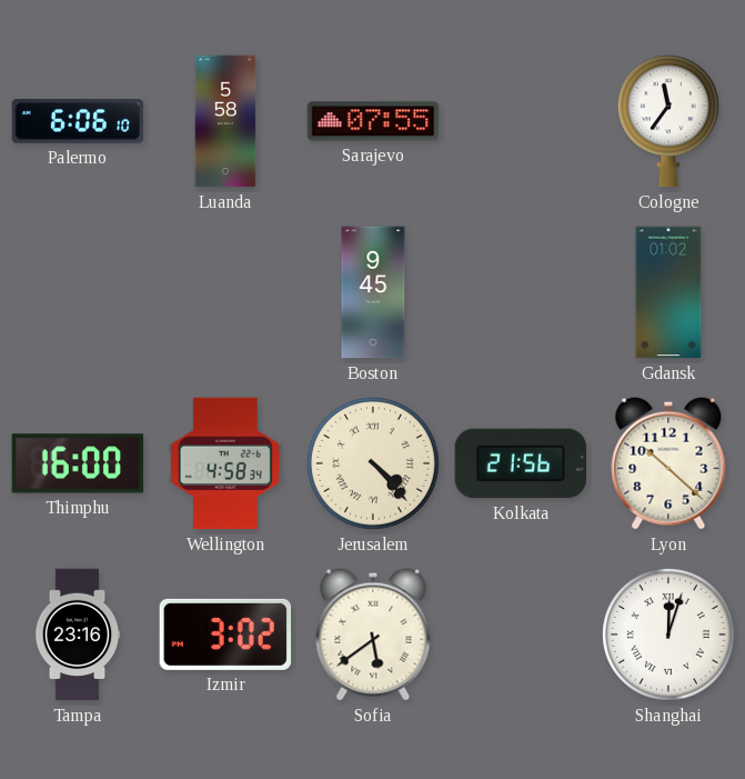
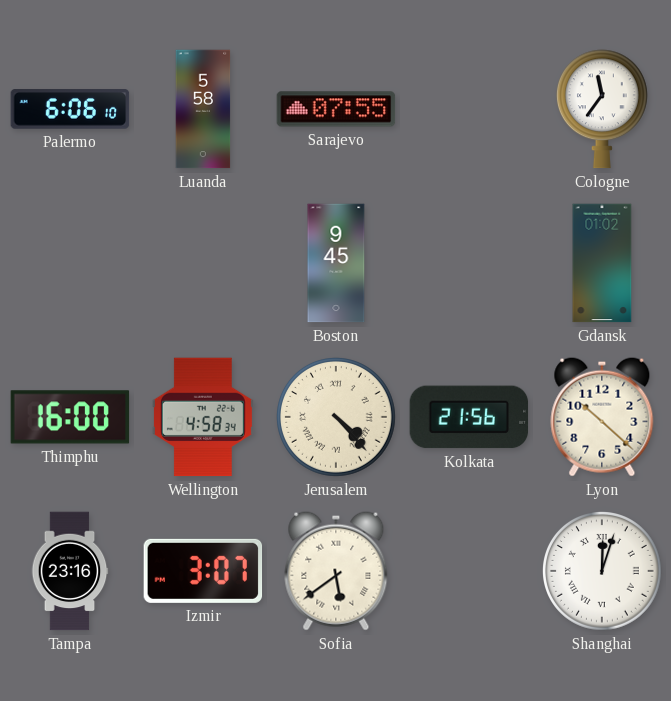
Izmir: 3:02 -> 3:07
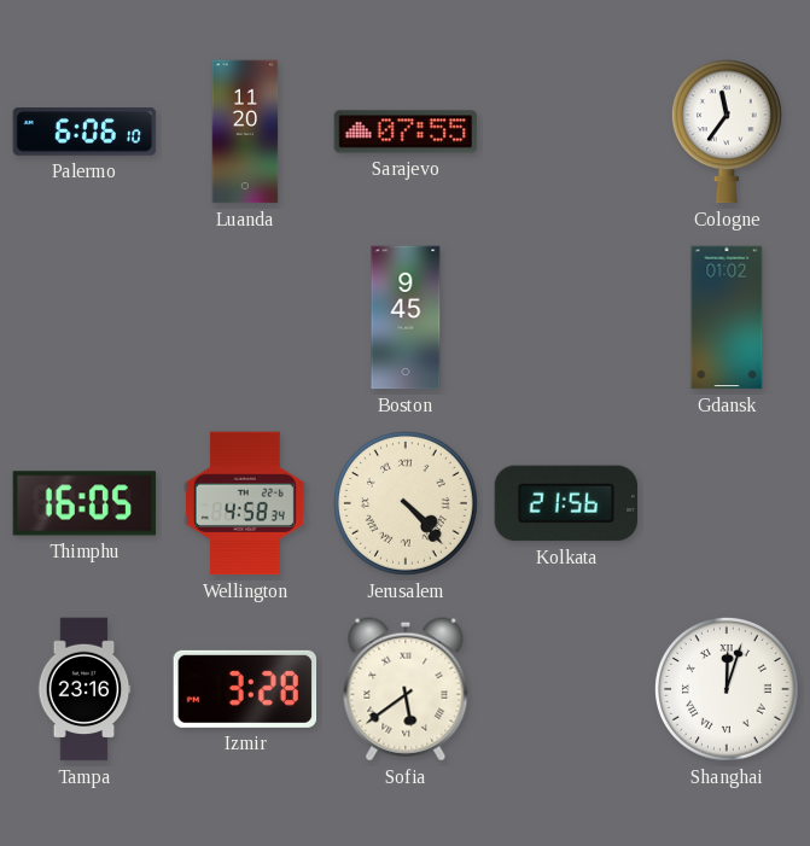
Luanda: 5:58 -> 11:20
Thimphu: 16:00 -> 16:05
Lyon: 10:22 -> none
Izmir: 3:07 -> 3:28
